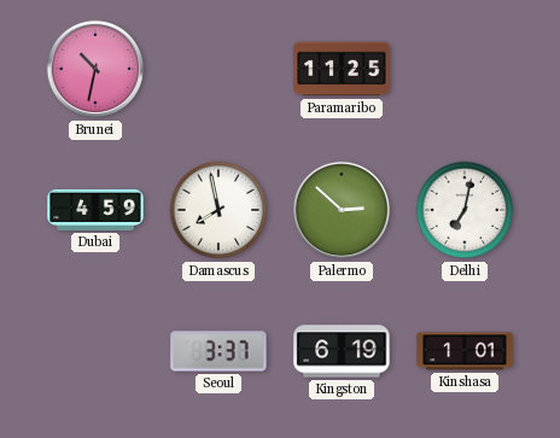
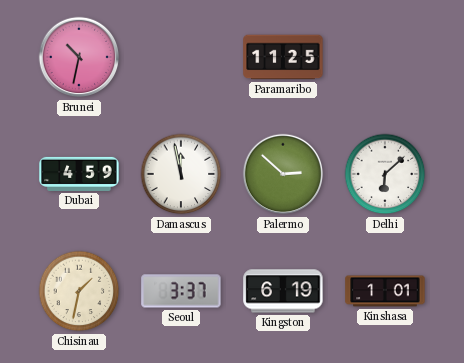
Damascus: 7:58 -> 11:58
Delhi: 7:02 -> 6:08
Chisinau: none -> 1:32
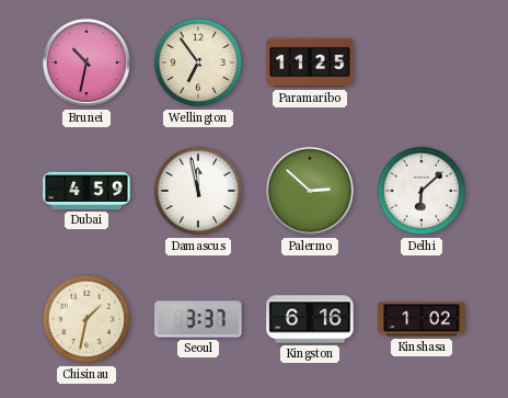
Wellington: none -> 6:54
Kingston: 6:19 -> 6:16
Kinshasa: 1:01 -> 1:02
